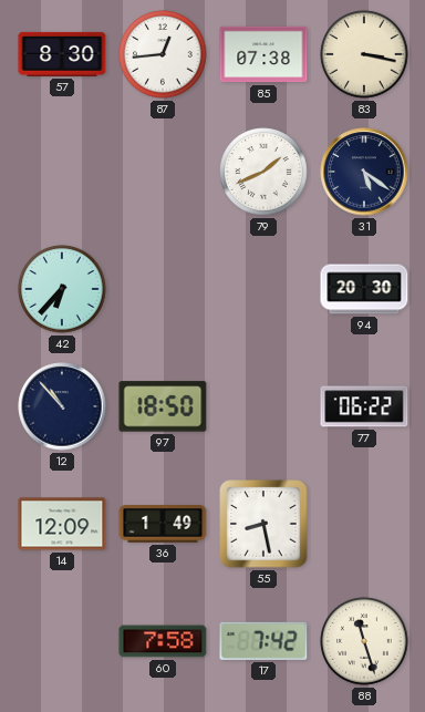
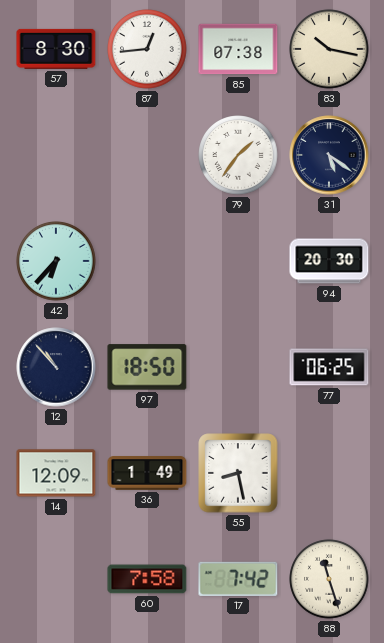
83: 3:17 -> 10:17
79: 1:41 -> 1:36
77: 06:22 -> 06:25
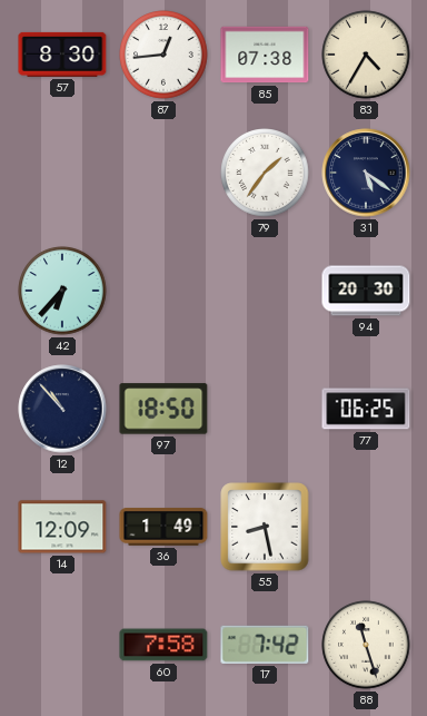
83: 10:17 -> 4:35
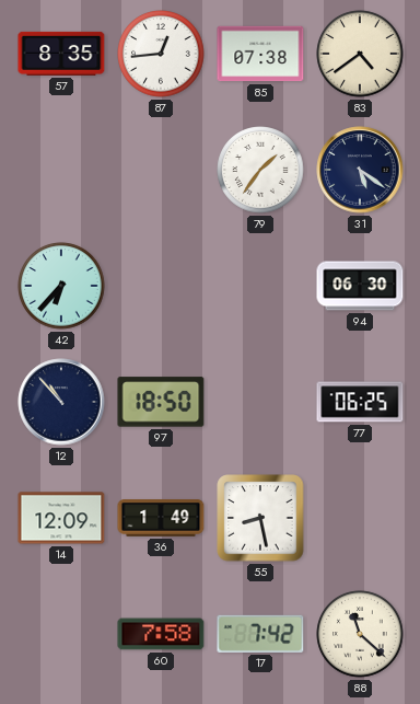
57: 8:30 -> 8:35
83: 4:35 -> 4:39
94: 20:30 -> 06:30
88: 11:27 -> 11:22
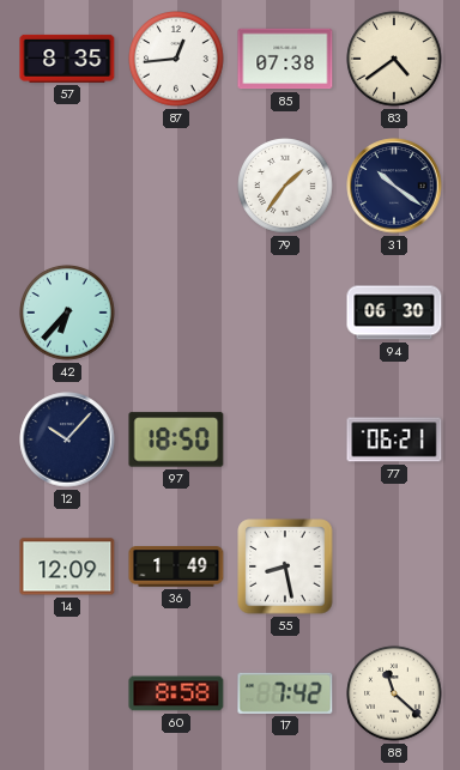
31: 5:21 -> 10:21
12: 10:53 -> 10:07
77: 06:25 -> 06:21
60: 7:58 -> 8:58
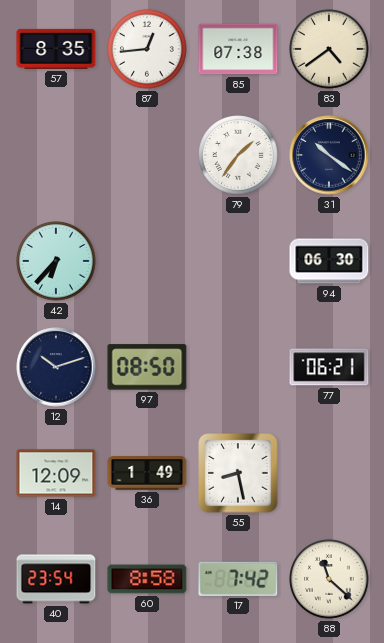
12: 10:07 -> 10:12
97: 18:50 -> 08:50
40: none -> 23:54
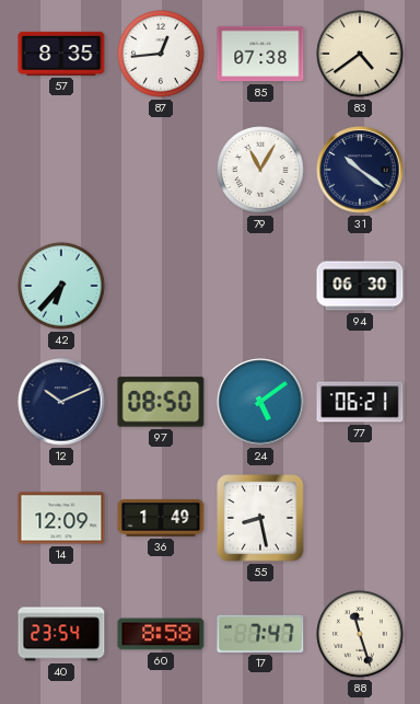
79: 1:36 -> 11:05
12: 10:12 -> 10:11
24: none -> 5:09
17: 7:42 -> 7:47
88: 11:22 -> 11:27
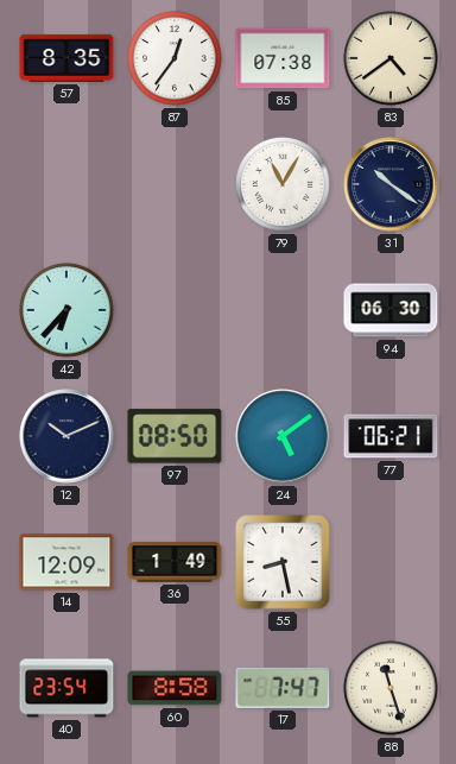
87: 12:44 -> 12:36
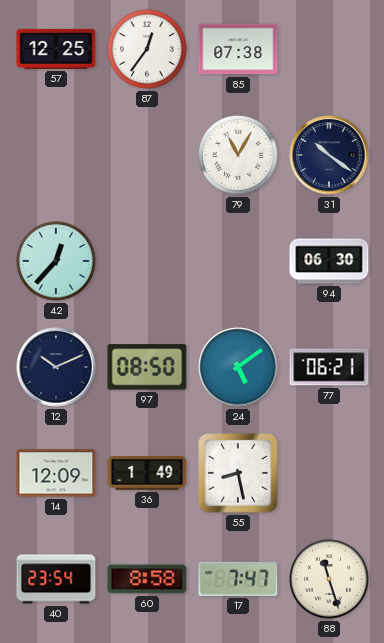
57: 8:35 -> 12:25
83: 4:39 -> none
42: 6:37 -> 12:37
